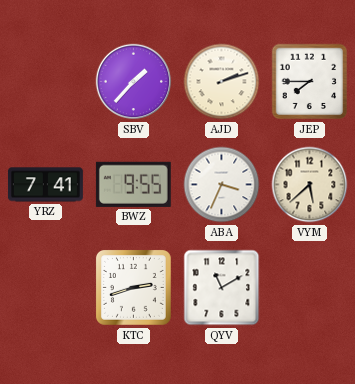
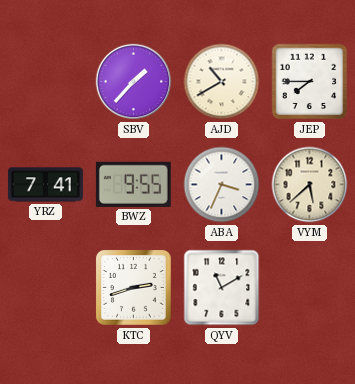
AJD: 2:12 -> 10:40
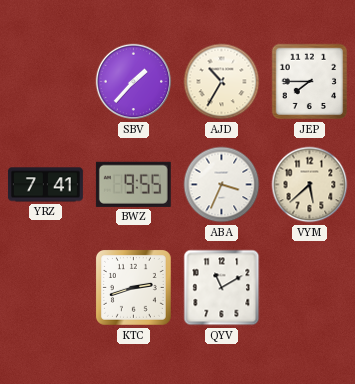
AJD: 10:40 -> 10:35
